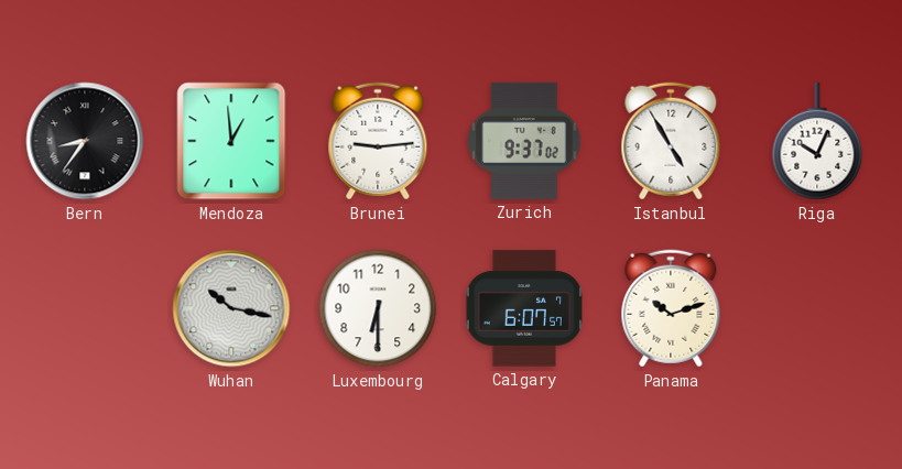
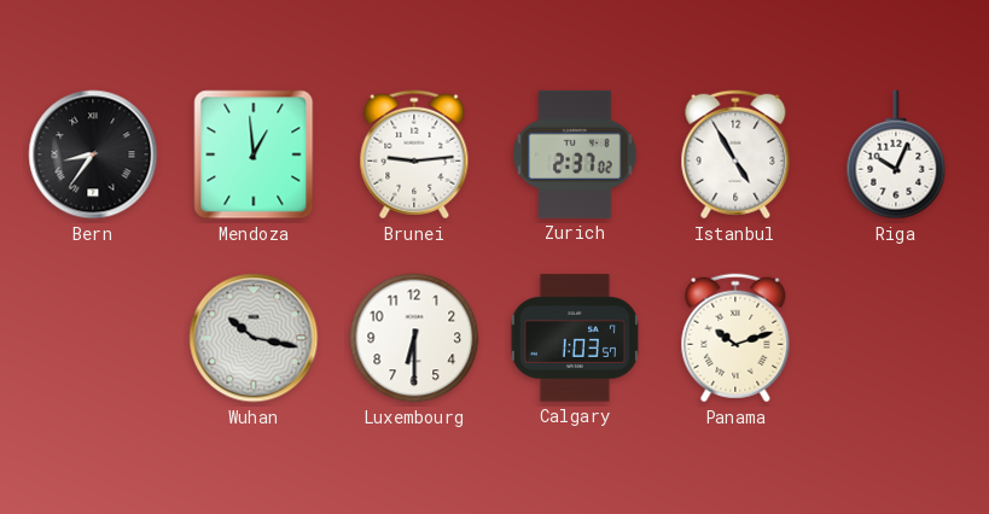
Zurich: 9:37 -> 2:37
Calgary: 6:07 -> 1:03
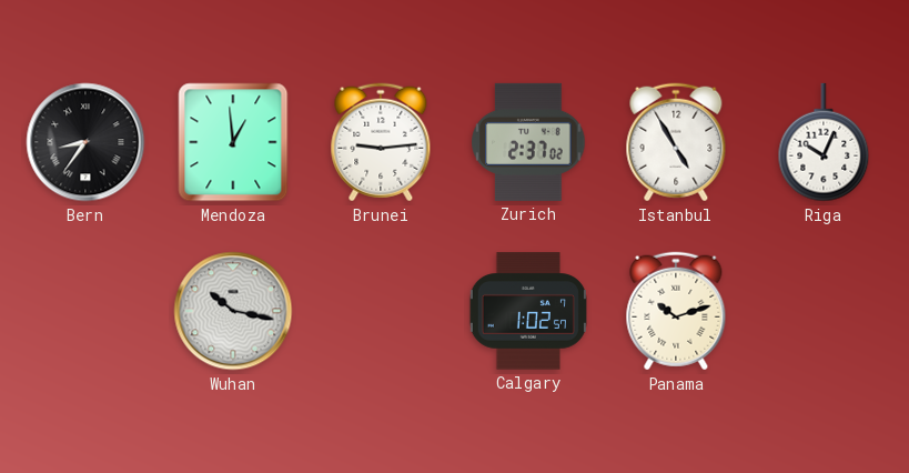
Luxembourg: 6:30 -> none
Calgary: 1:03 -> 1:02
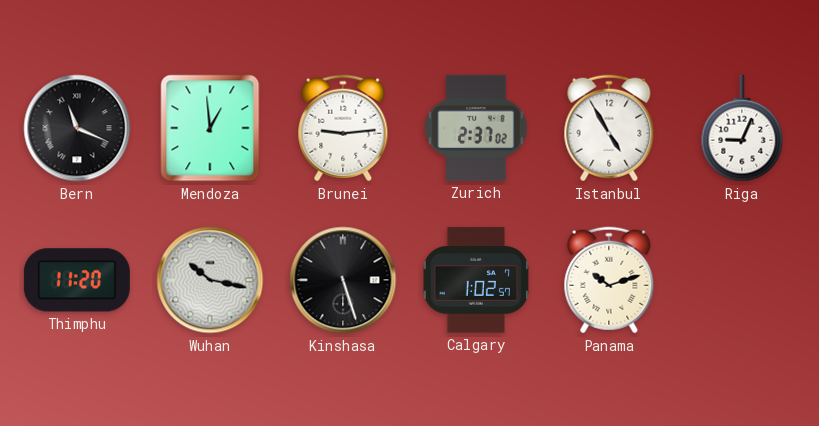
Bern: 8:36 -> 11:19
Riga: 10:04 -> 9:04
Thimphu: none -> 11:20
Kinshasa: none -> 5:27
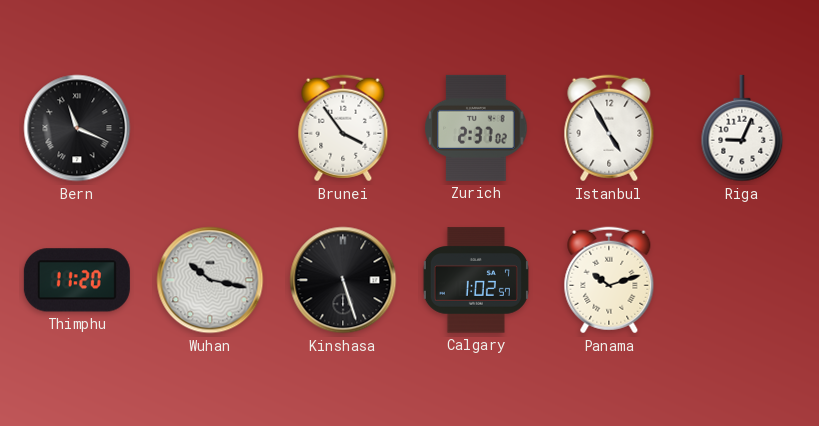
Mendoza: 12:59 -> none
Brunei: 9:14 -> 3:54
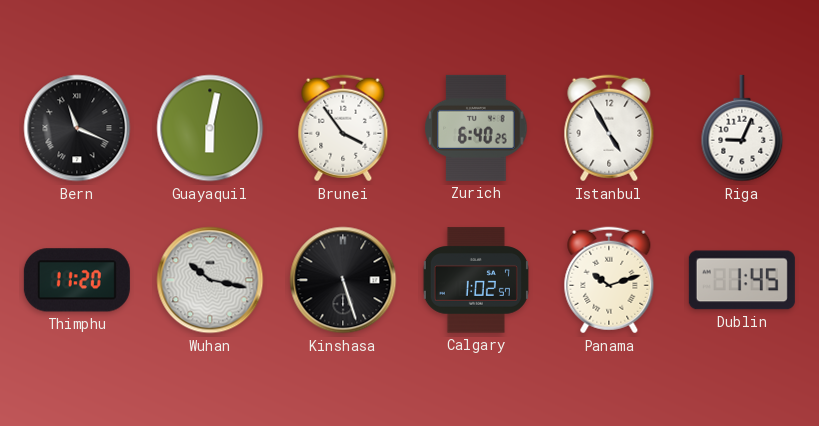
Guayaquil: none -> 6:02
Zurich: 2:37 -> 6:40
Dublin: none -> 1:45
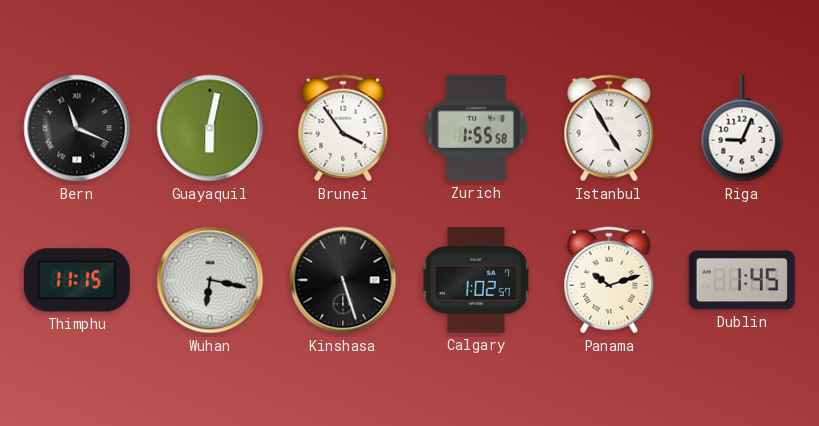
Zurich: 6:40 -> 1:55
Thimphu: 11:20 -> 11:15
Wuhan: 10:17 -> 6:17
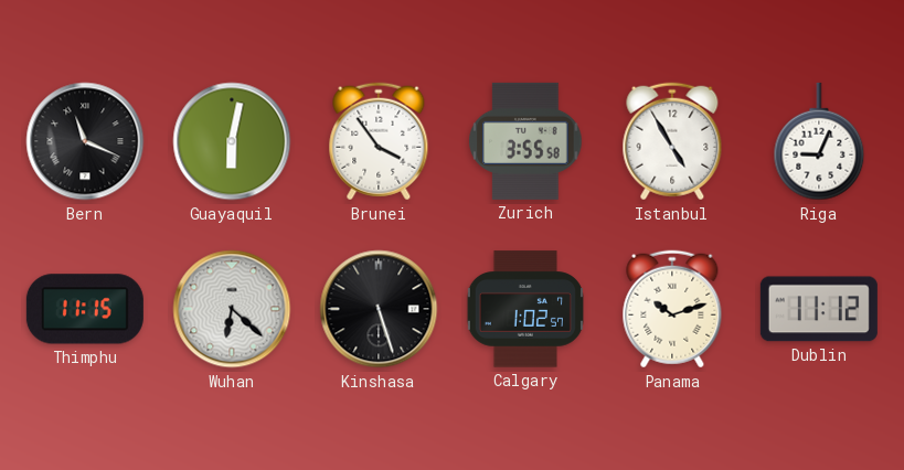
Zurich: 1:55 -> 3:55
Wuhan: 6:17 -> 6:22
Dublin: 1:45 -> 11:12
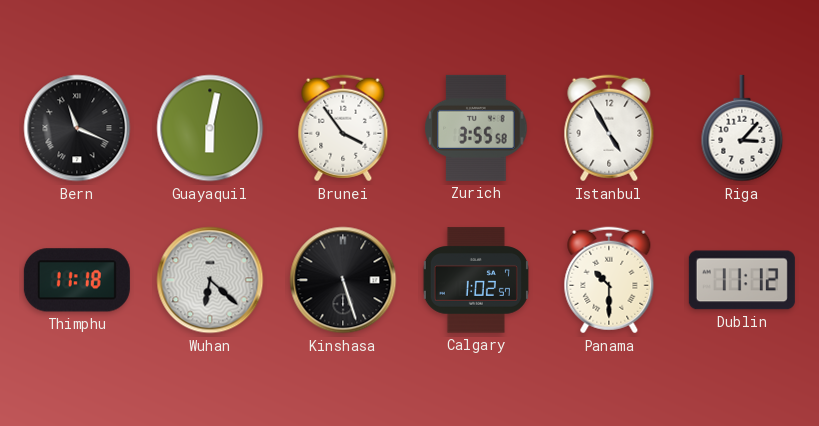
Riga: 9:04 -> 3:07
Thimphu: 11:15 -> 11:18
Panama: 10:12 -> 10:30
